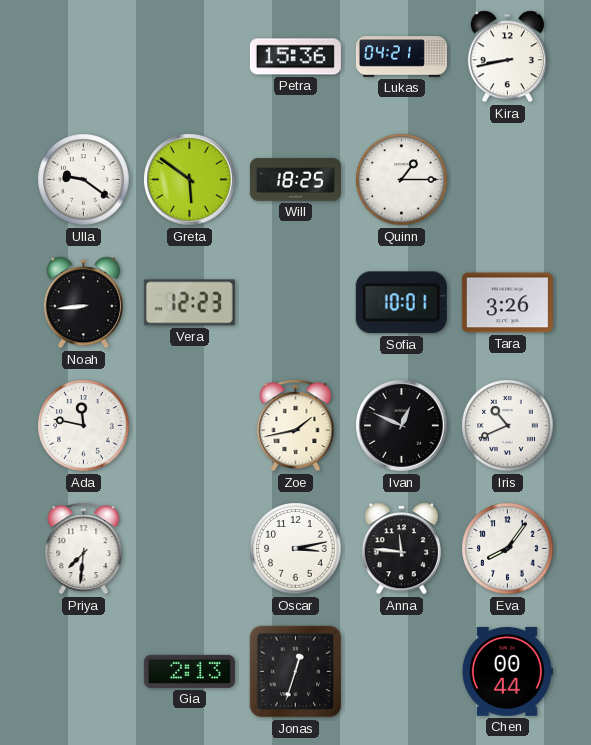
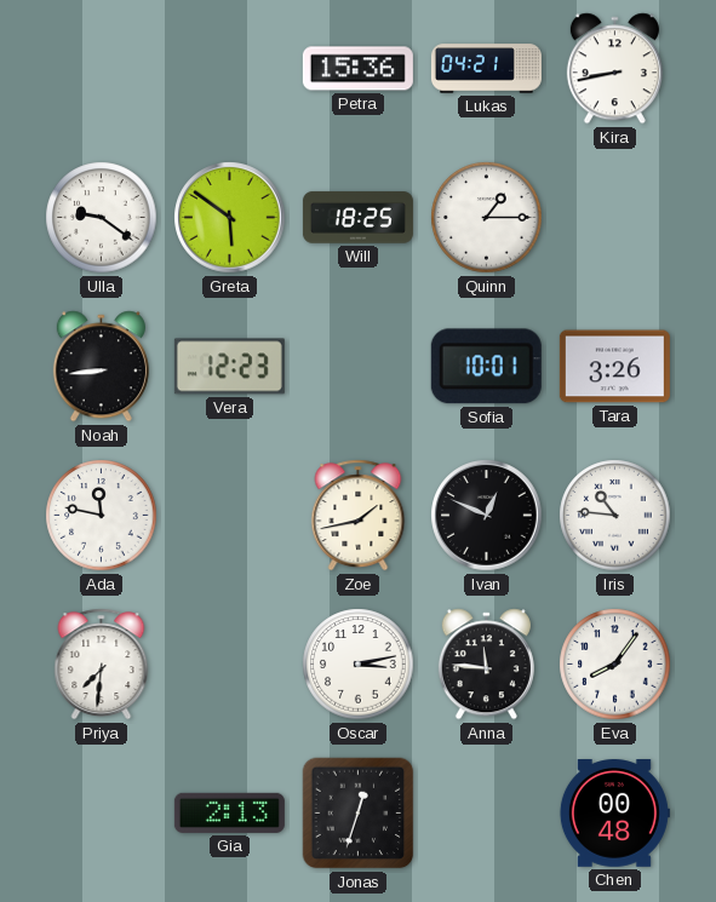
Iris: 10:41 -> 10:46
Chen: 00:44 -> 00:48
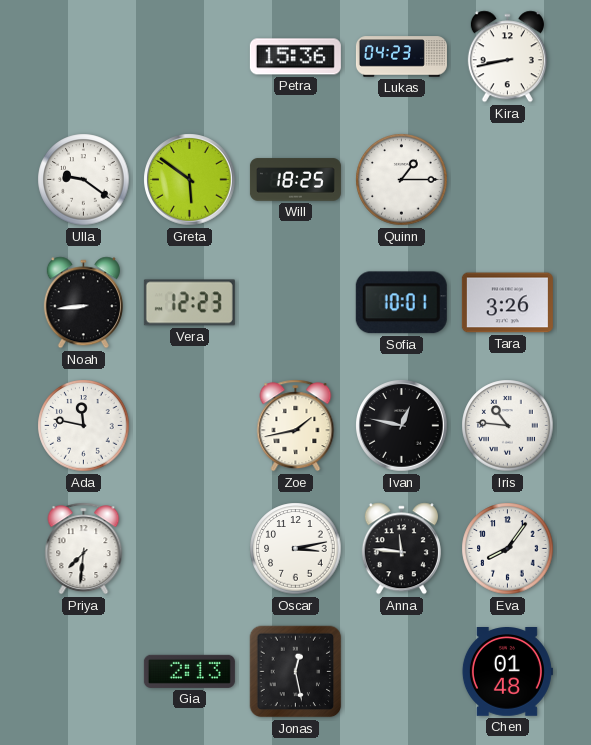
Lukas: 04:21 -> 04:23
Ivan: 12:49 -> 12:47
Jonas: 12:33 -> 12:28
Chen: 00:48 -> 01:48
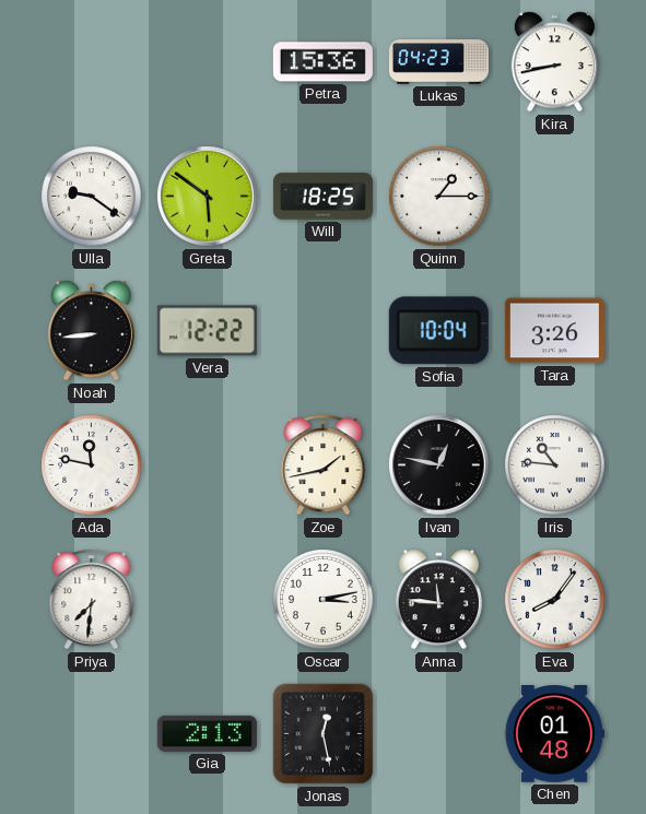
Vera: 12:23 -> 12:22
Sofia: 10:01 -> 10:04
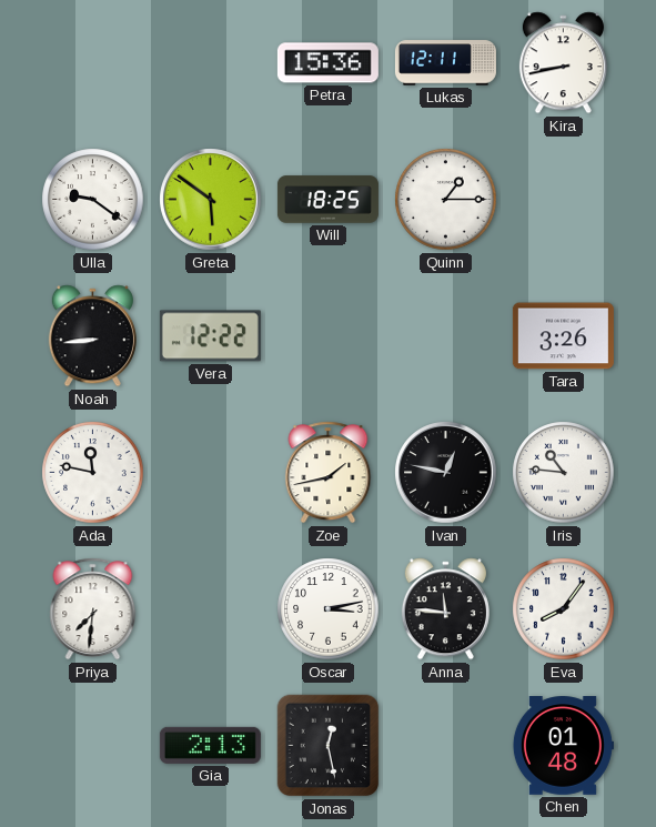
Lukas: 04:23 -> 12:11
Sofia: 10:04 -> none
